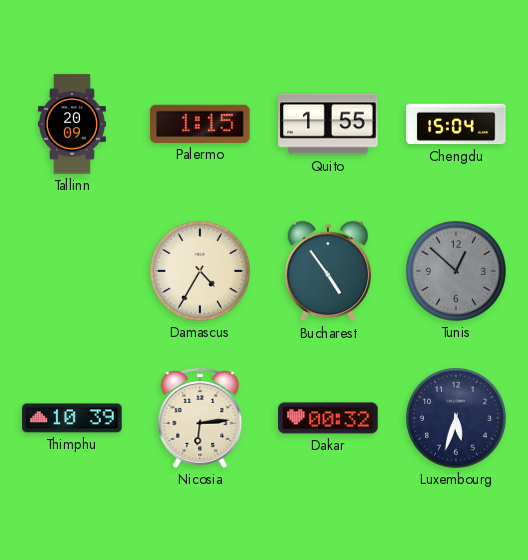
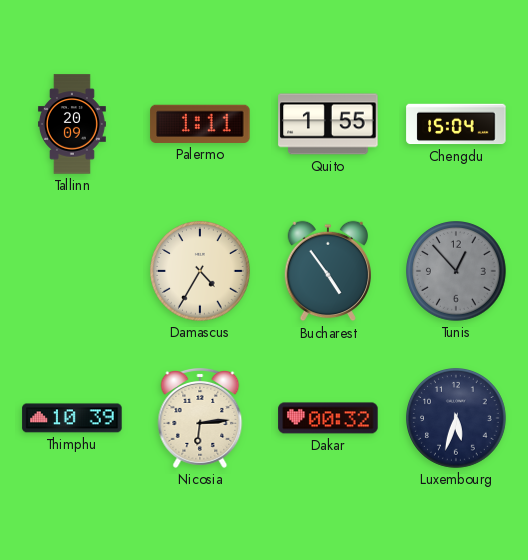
Palermo: 1:15 -> 1:11
Tunis: 12:52 -> 12:53
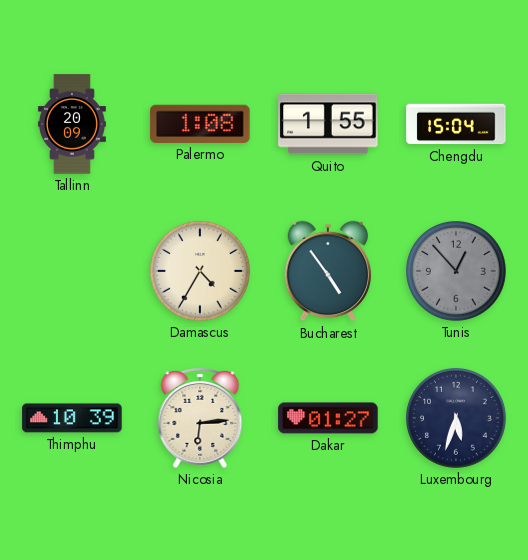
Palermo: 1:11 -> 1:08
Dakar: 00:32 -> 01:27
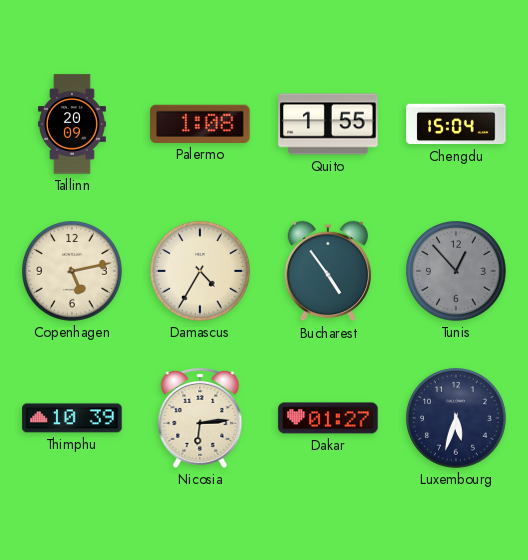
Copenhagen: none -> 5:13
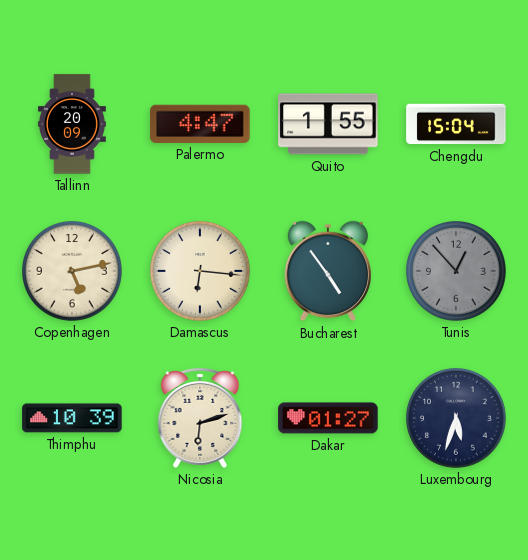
Palermo: 1:08 -> 4:47
Damascus: 4:35 -> 6:16
Nicosia: 6:14 -> 6:12
